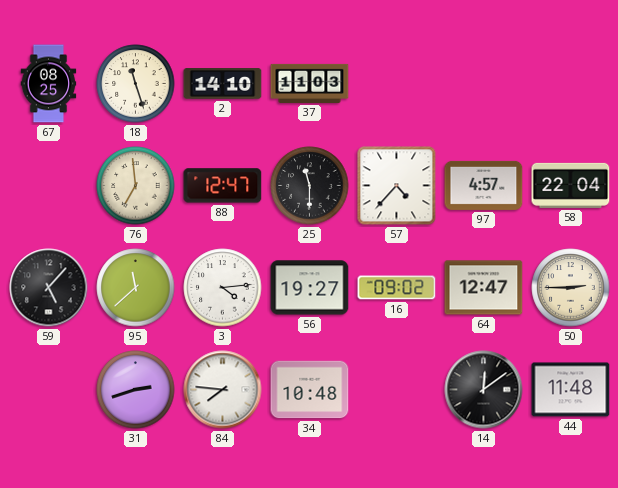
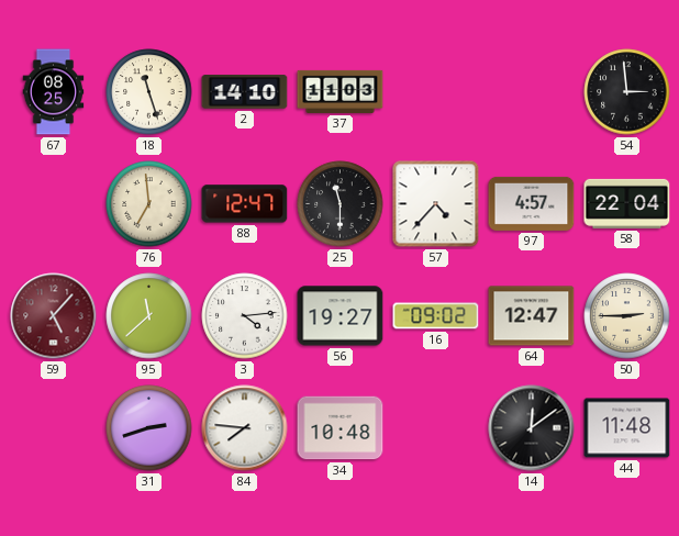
54: none -> 2:59
59 dial: black -> burgundy
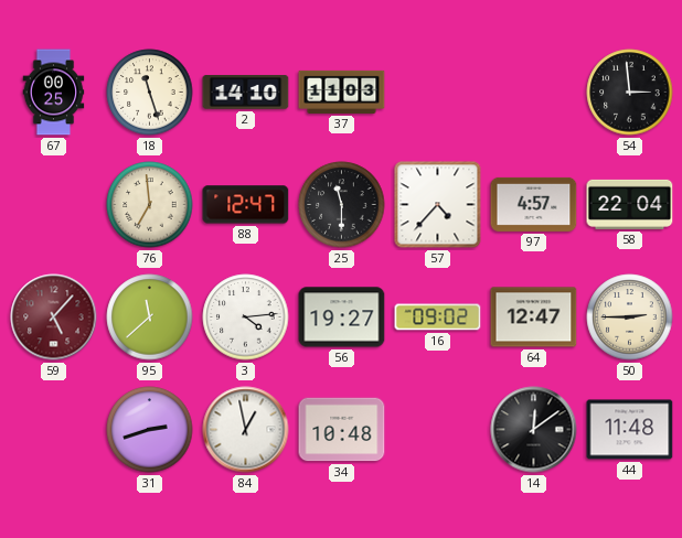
67: 08:25 -> 00:25
84: 7:46 -> 12:58
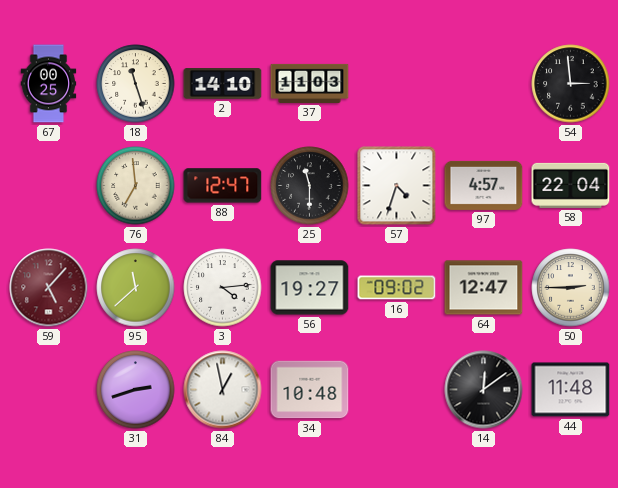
57: 4:37 -> 4:33
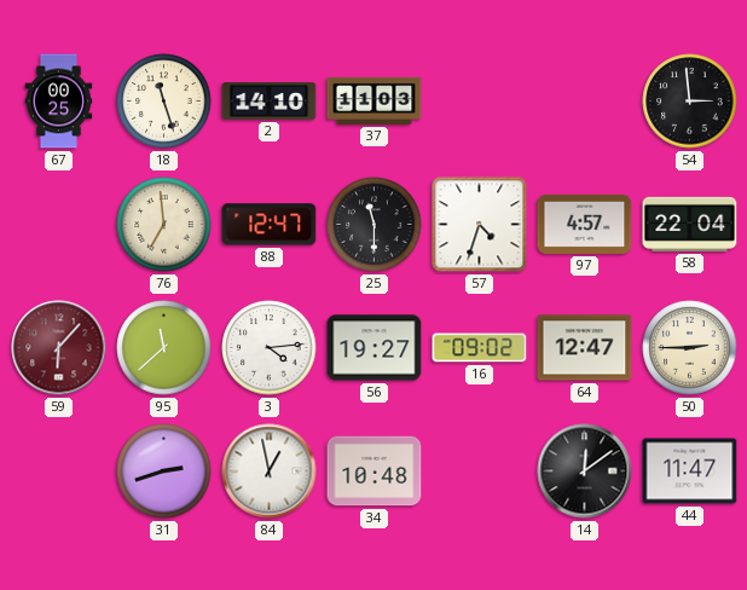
59: 5:07 -> 6:07
44: 11:48 -> 11:47
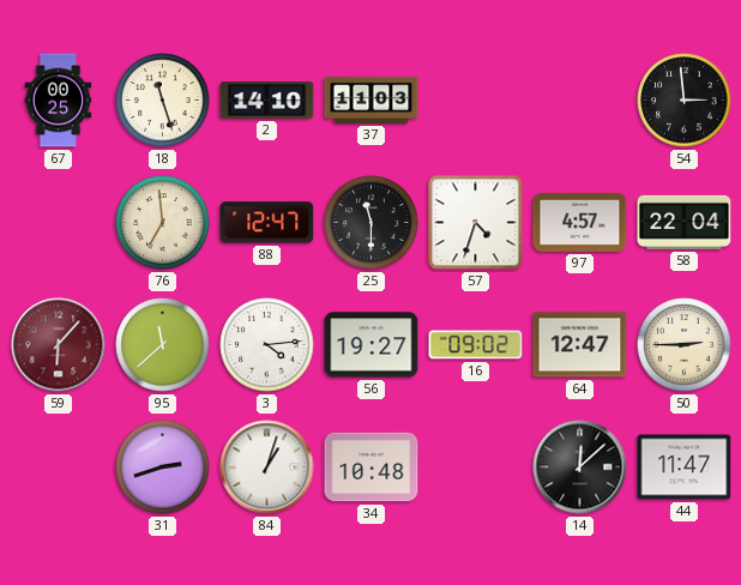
84: 12:58 -> 1:03
14: 12:09 -> 12:08
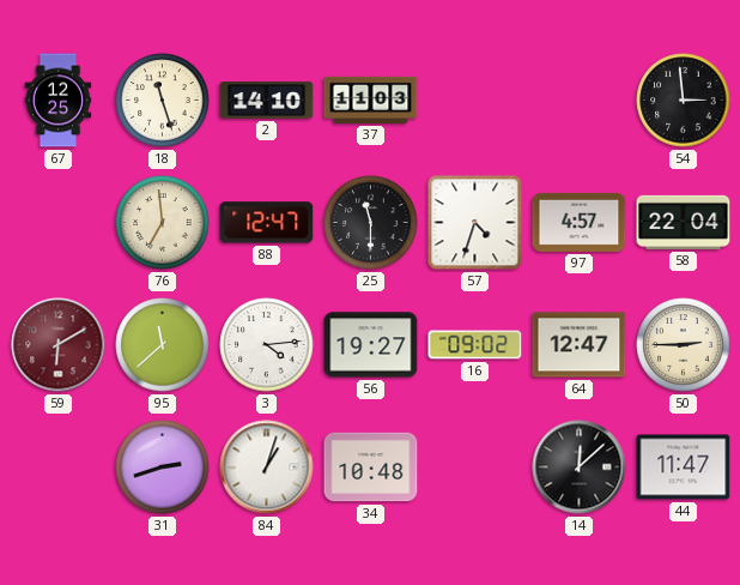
67: 00:25 -> 12:25
59: 6:07 -> 6:10
